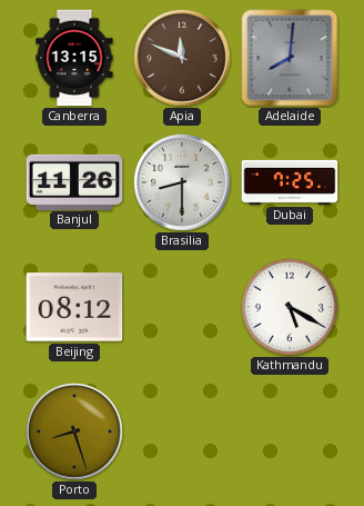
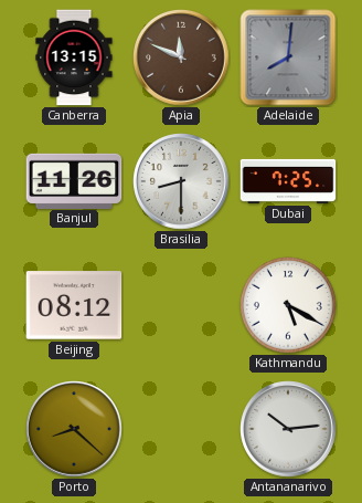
Porto: 8:27 -> 8:22
Antananarivo: none -> 10:14
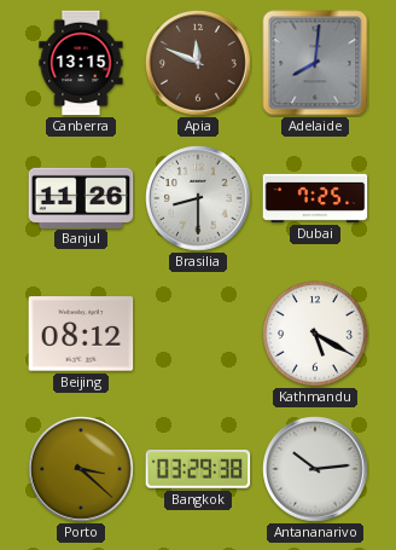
Porto: 8:22 -> 3:22
Bangkok: none -> 03:29
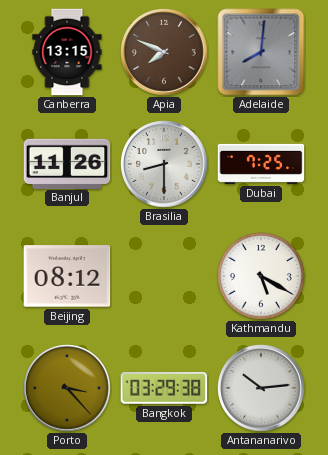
Apia: 11:49 -> 7:49
Porto: 3:22 -> 3:23
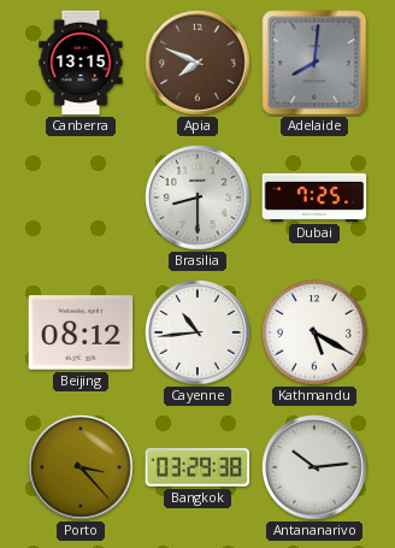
Banjul: 11:26 -> none
Cayenne: none -> 10:44
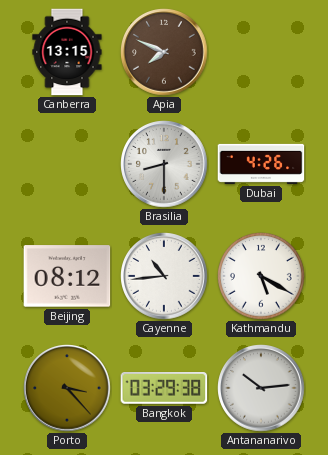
Adelaide: 8:01 -> none
Dubai: 7:25 -> 4:26
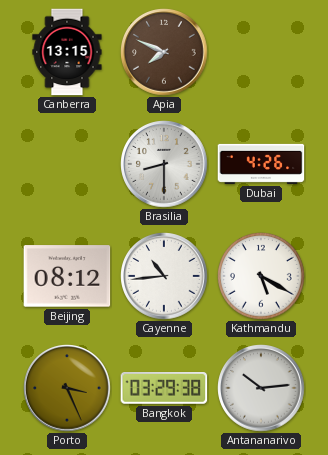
Porto: 3:23 -> 3:26
